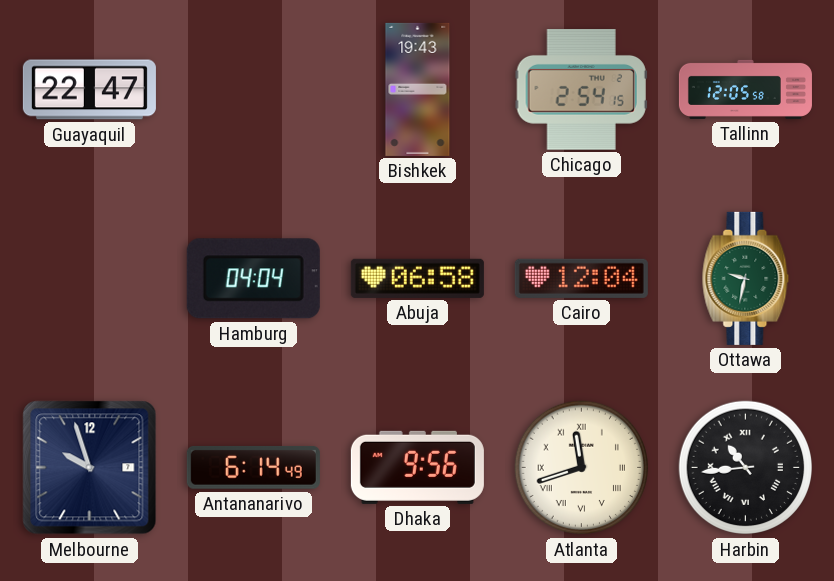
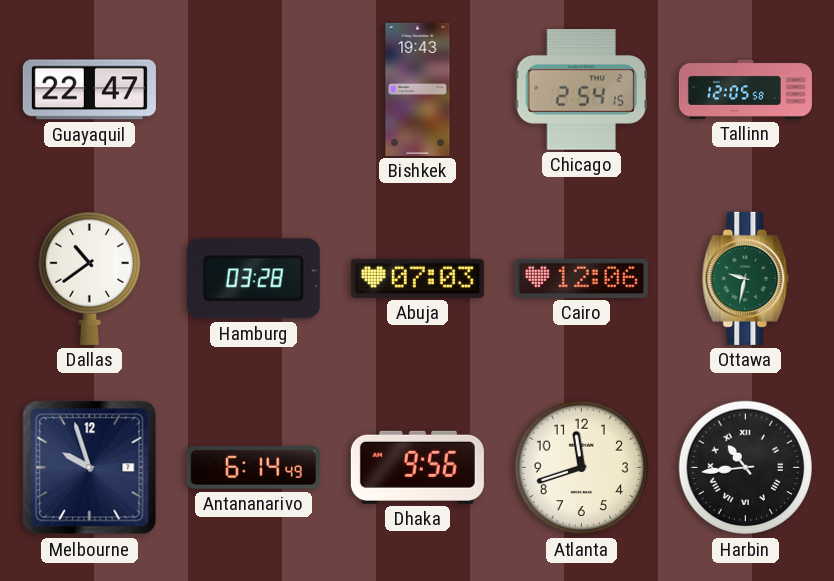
Dallas: none -> 10:39
Hamburg: 04:04 -> 03:28
Abuja: 06:58 -> 07:03
Cairo: 12:04 -> 12:06
Atlanta numerals: Roman -> Arabic
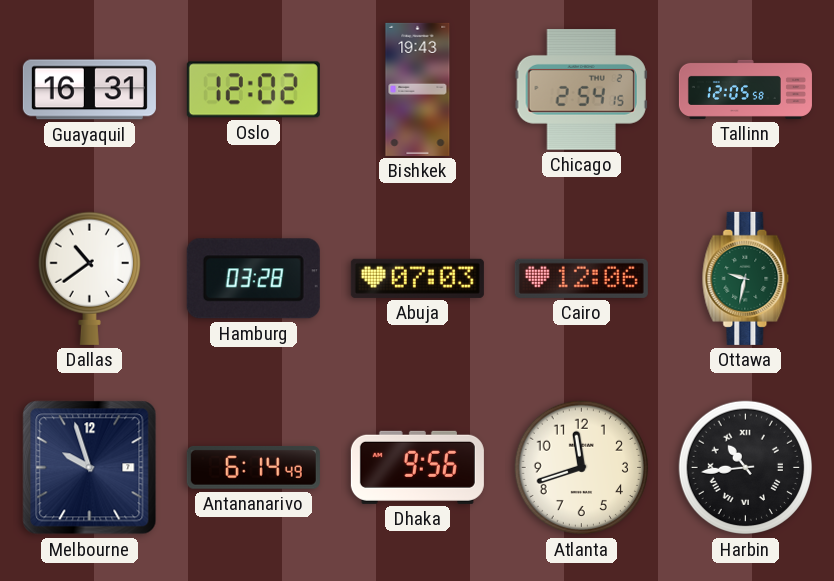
Guayaquil: 22:47 -> 16:31
Oslo: none -> 12:02
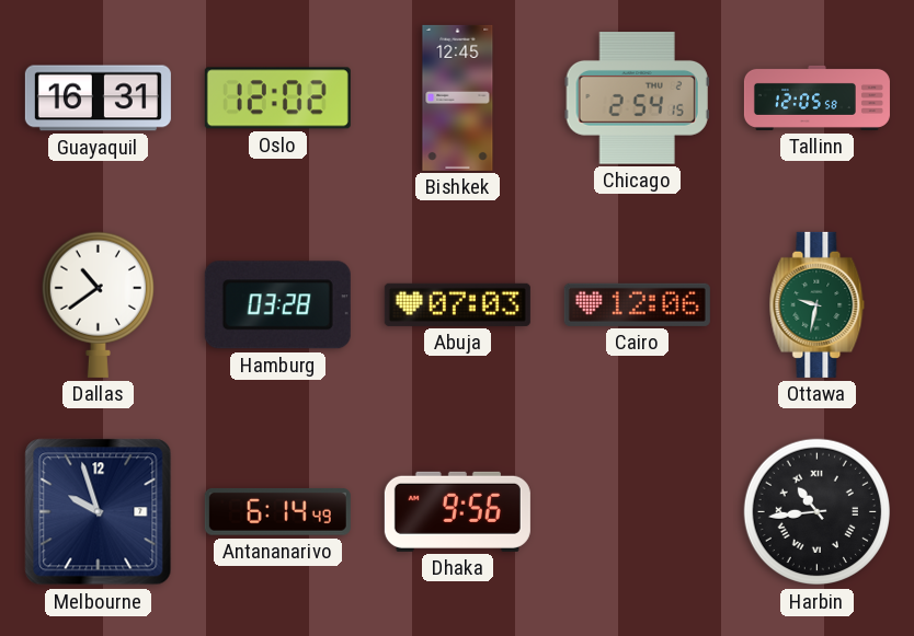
Bishkek: 19:43 -> 12:45
Atlanta: 11:42 -> none
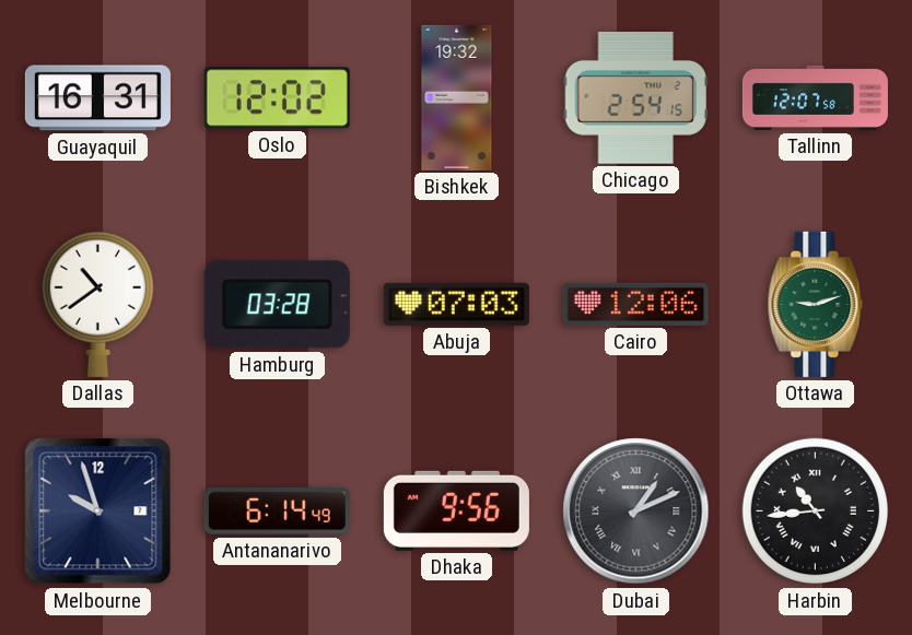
Bishkek: 12:45 -> 19:32
Tallinn: 12:05 -> 12:07
Ottawa: 9:32 -> 9:12
Dubai: none -> 1:11
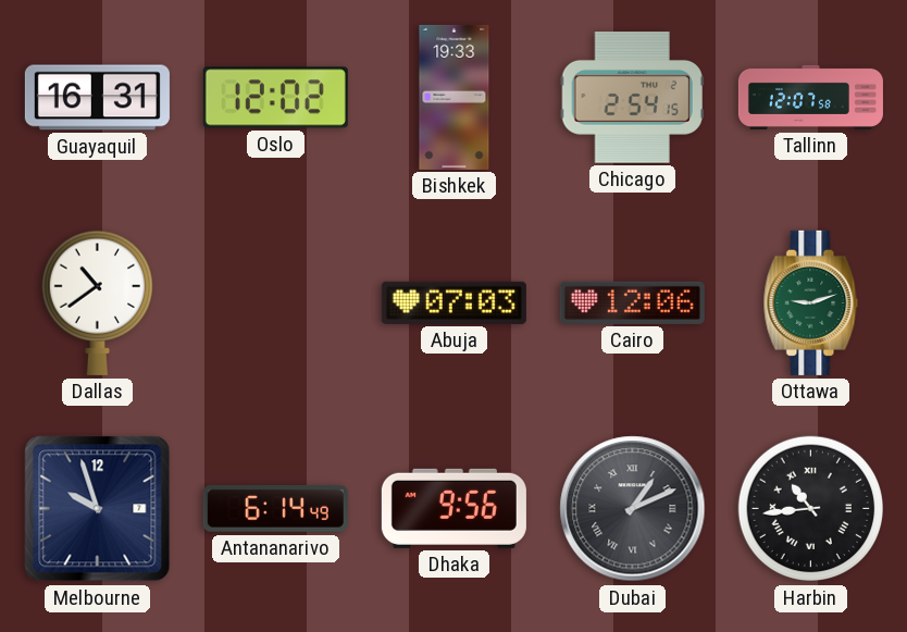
Bishkek: 19:32 -> 19:33
Hamburg: 03:28 -> none
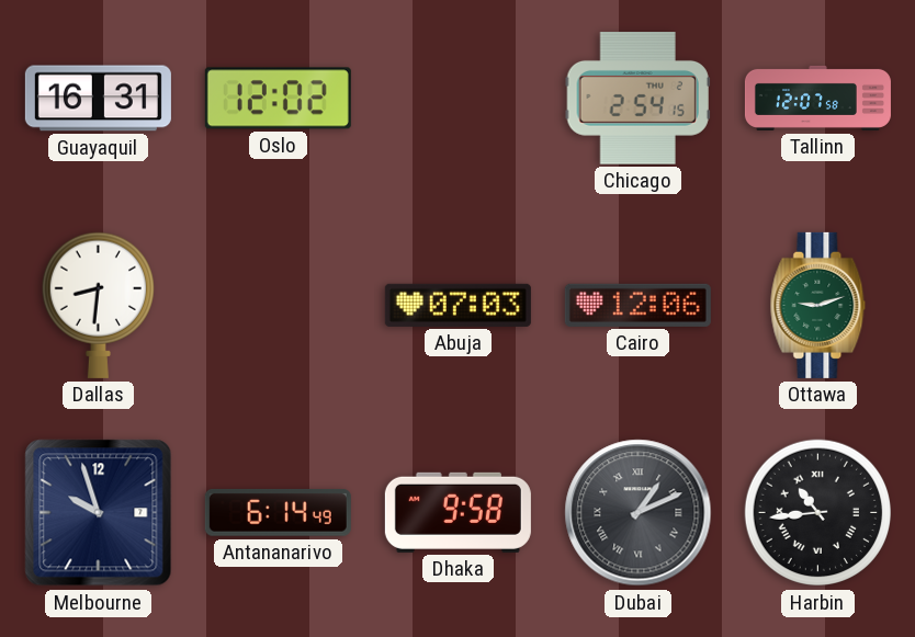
Bishkek: 19:33 -> none
Dallas: 10:39 -> 8:31
Dhaka: 9:56 -> 9:58
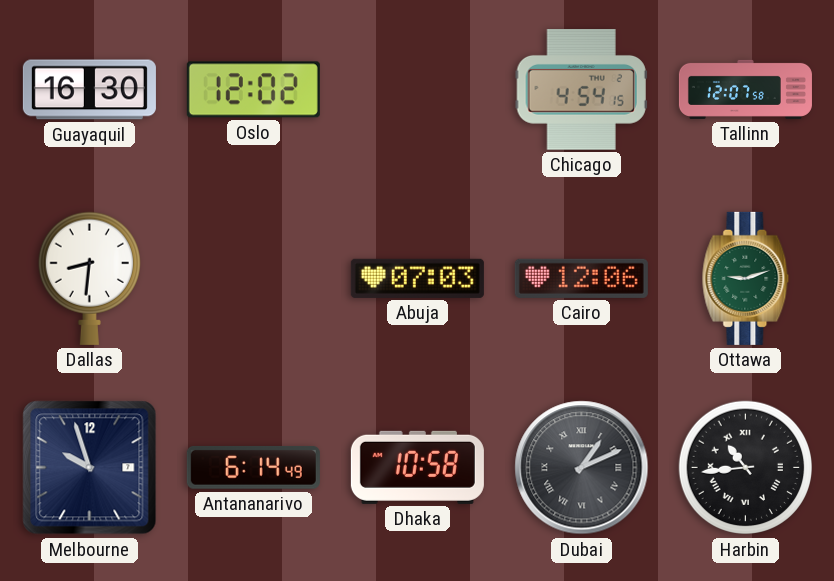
Guayaquil: 16:31 -> 16:30
Chicago: 2:54 -> 4:54
Dhaka: 9:58 -> 10:58
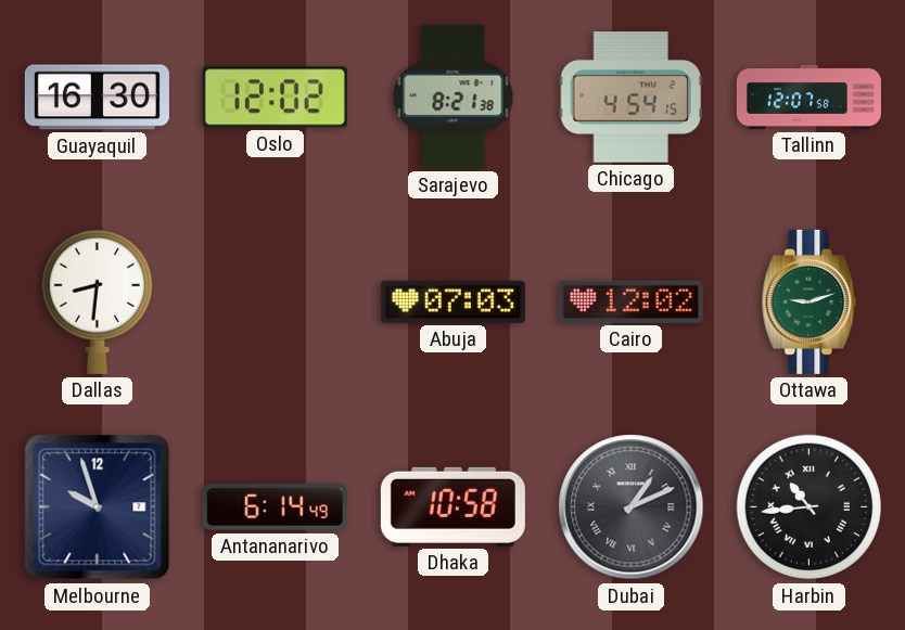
Sarajevo: none -> 8:21
Cairo: 12:06 -> 12:02
